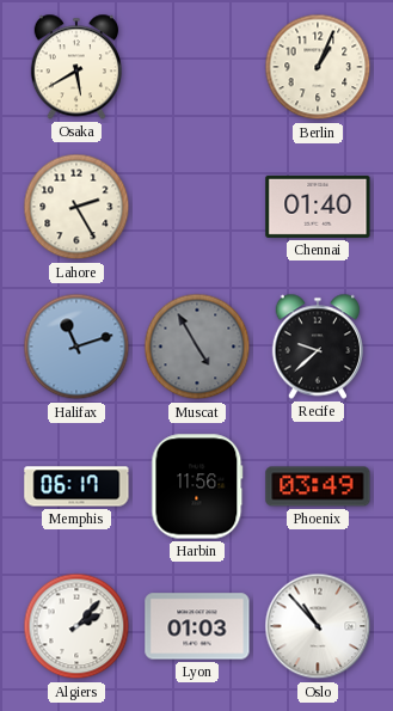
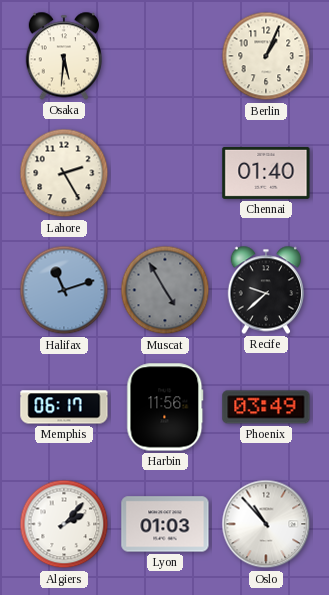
Osaka: 5:40 -> 5:31
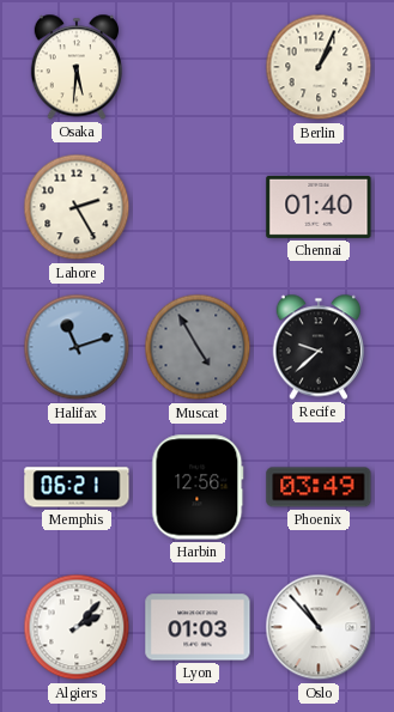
Memphis: 06:17 -> 06:21
Harbin: 11:56 -> 12:56
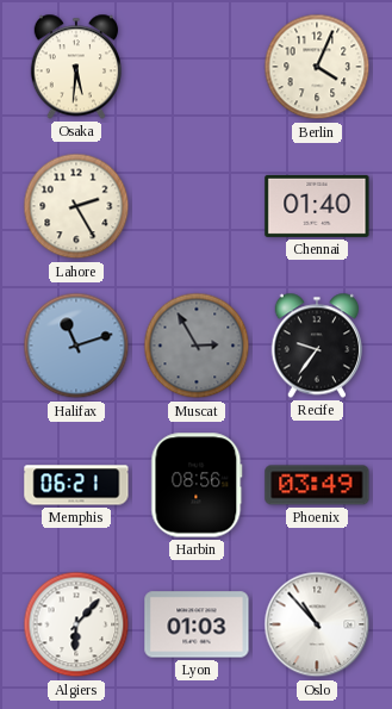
Berlin: 1:04 -> 4:04
Muscat: 4:55 -> 2:55
Recife: 9:38 -> 9:36
Harbin: 12:56 -> 08:56
Algiers: 2:07 -> 6:07
